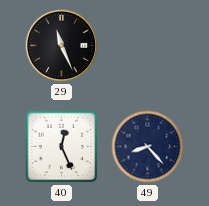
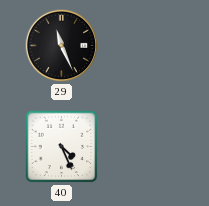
40: 12:26 -> 4:26
49: 8:23 -> none
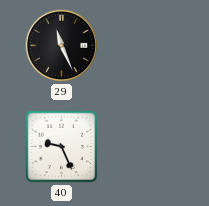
40: 4:26 -> 9:26
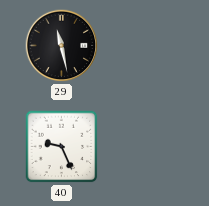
29: 11:26 -> 11:28
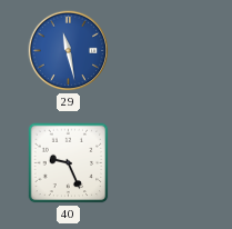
29 dial: black -> blue
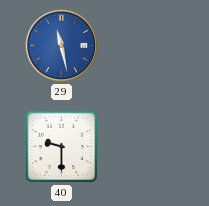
40: 9:26 -> 9:30
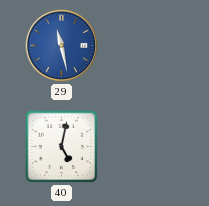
40: 9:30 -> 5:02
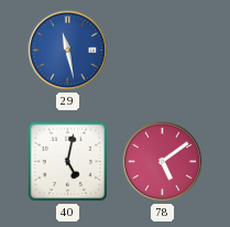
78: none -> 5:09
